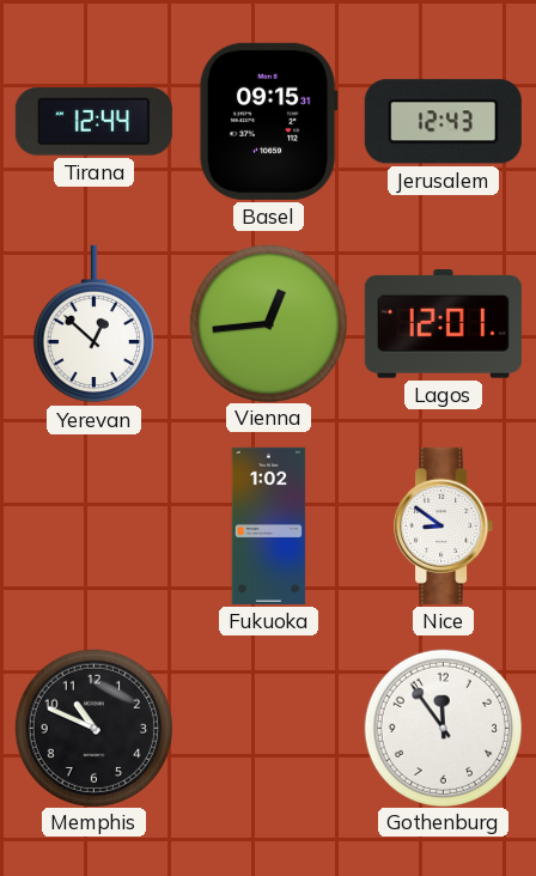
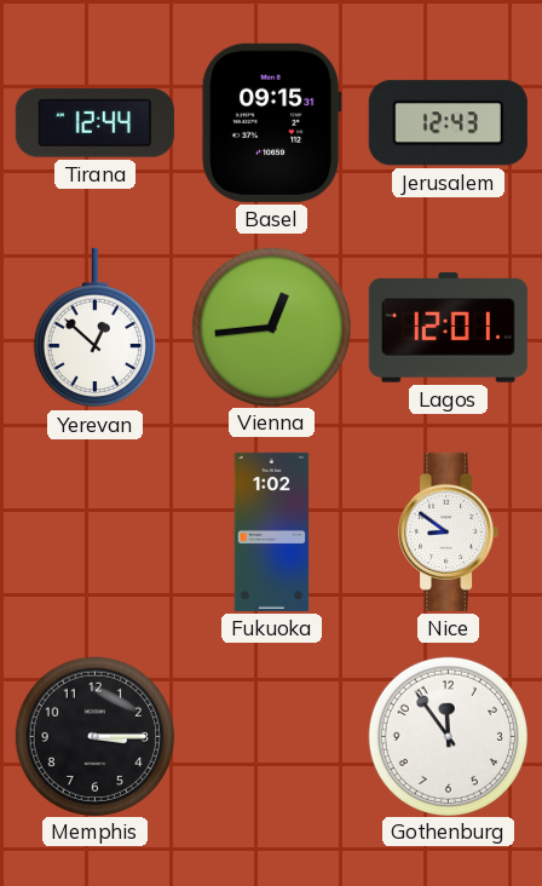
Memphis: 10:49 -> 3:15
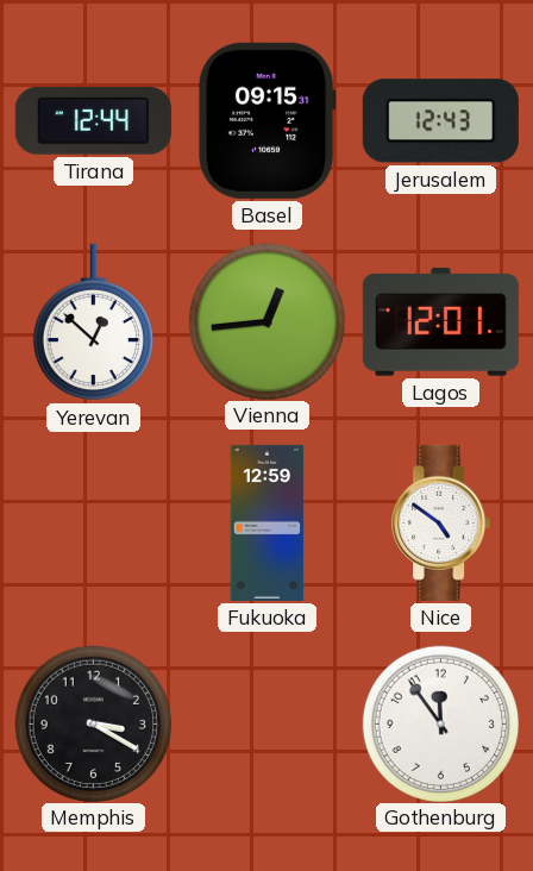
Fukuoka: 1:02 -> 12:59
Nice: 8:51 -> 4:51
Memphis: 3:15 -> 3:20
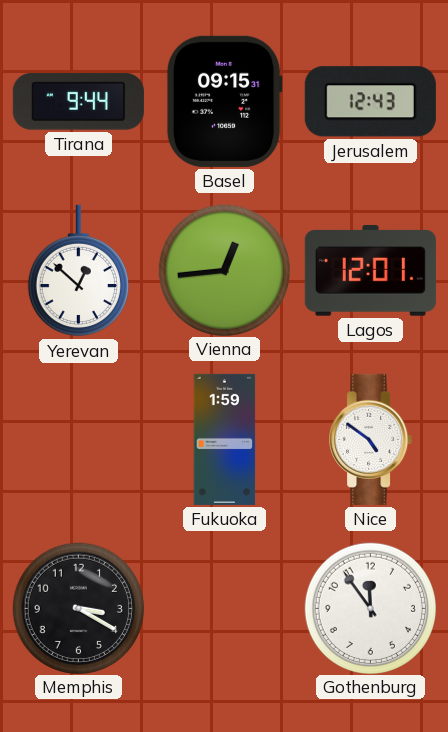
Tirana: 12:44 -> 9:44
Fukuoka: 12:59 -> 1:59
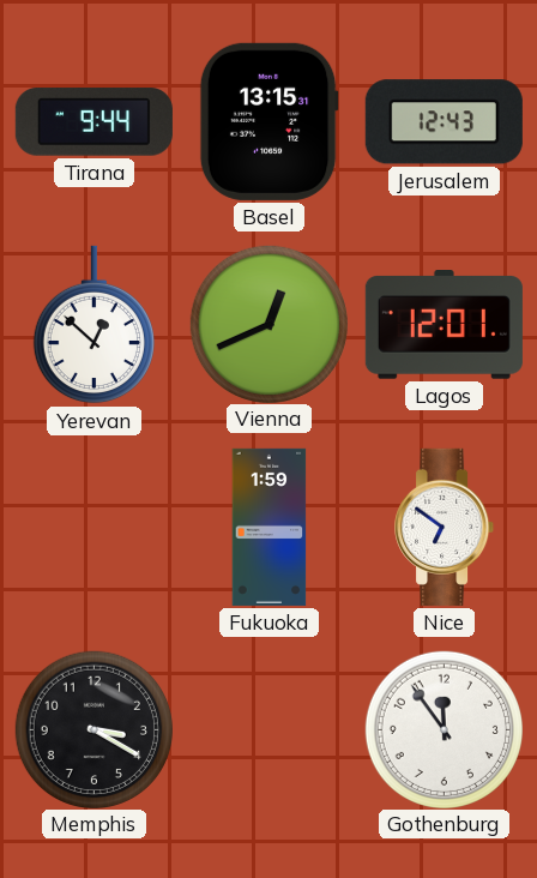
Basel: 09:15 -> 13:15
Vienna: 12:44 -> 12:41
Nice: 4:51 -> 6:51
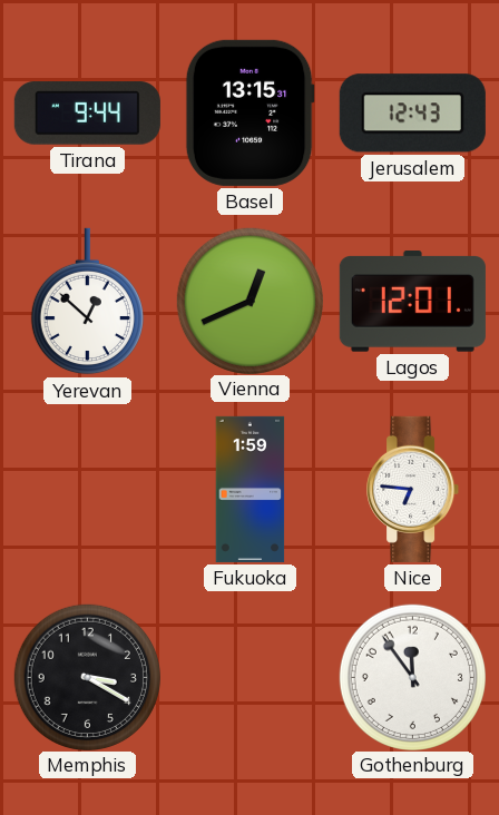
Nice: 6:51 -> 6:46
